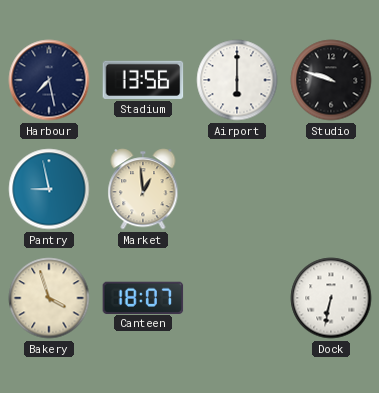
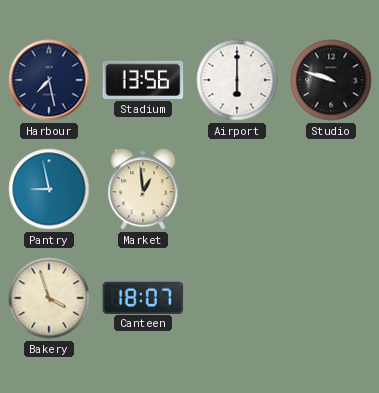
Dock: 6:32 -> none
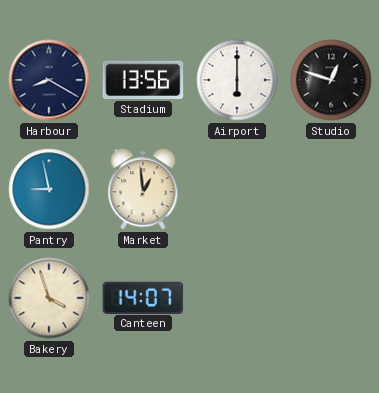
Harbour: 7:28 -> 8:20
Studio: 9:48 -> 12:48
Canteen: 18:07 -> 14:07
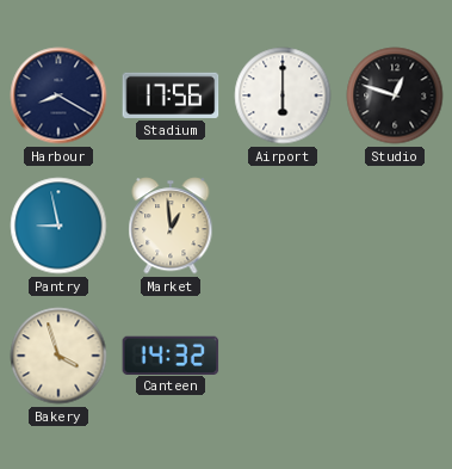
Stadium: 13:56 -> 17:56
Canteen: 14:07 -> 14:32
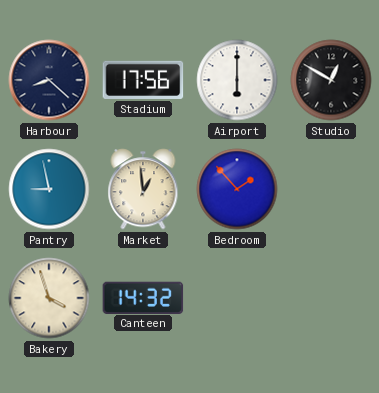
Harbour: 8:20 -> 8:22
Studio: 12:48 -> 12:50
Bedroom: none -> 1:53
